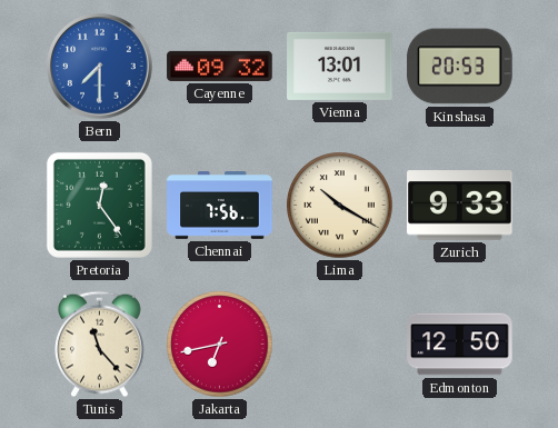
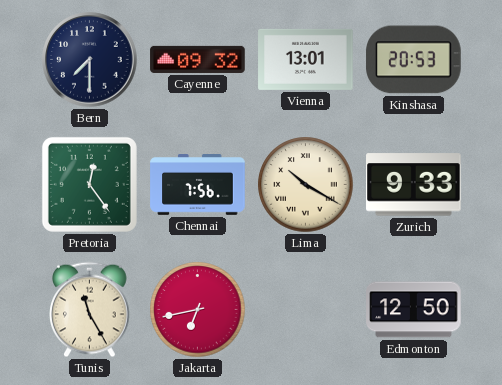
Bern dial: blue -> navy
Tunis: 11:23 -> 11:25
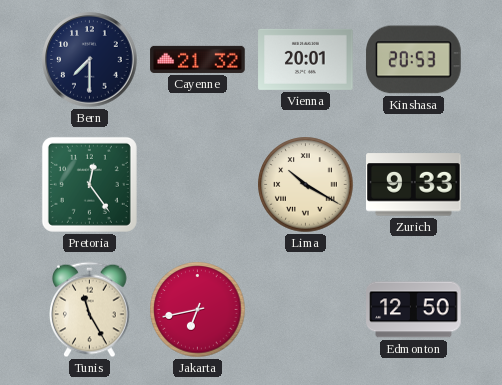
Cayenne: 09:32 -> 21:32
Vienna: 13:01 -> 20:01
Chennai: 7:56 -> none
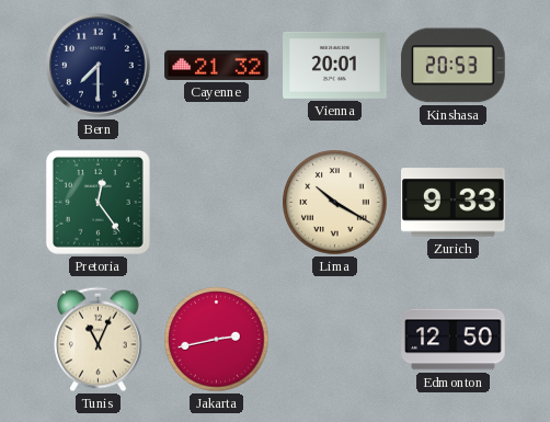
Tunis: 11:25 -> 11:04
Jakarta: 6:43 -> 2:43
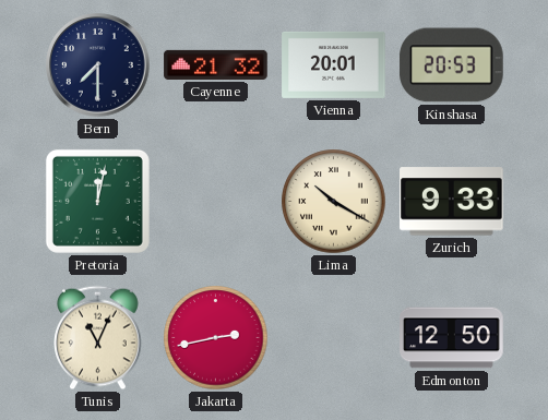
Pretoria: 12:24 -> 12:02
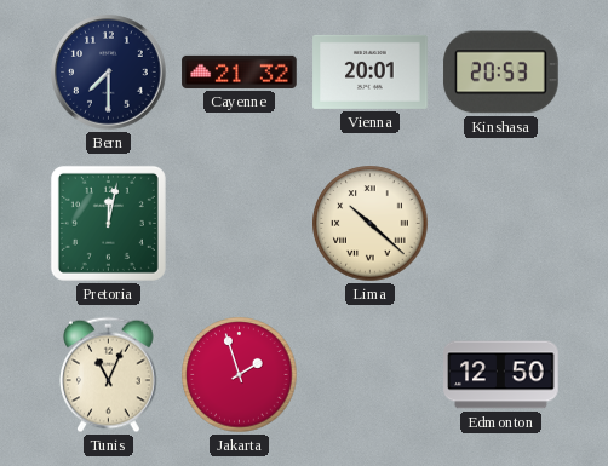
Lima: 10:20 -> 10:22
Zurich: 9:33 -> none
Jakarta: 2:43 -> 1:57
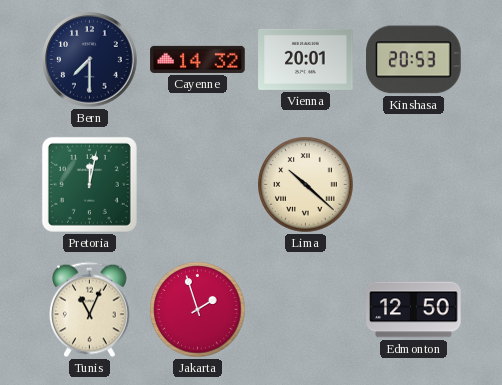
Cayenne: 21:32 -> 14:32
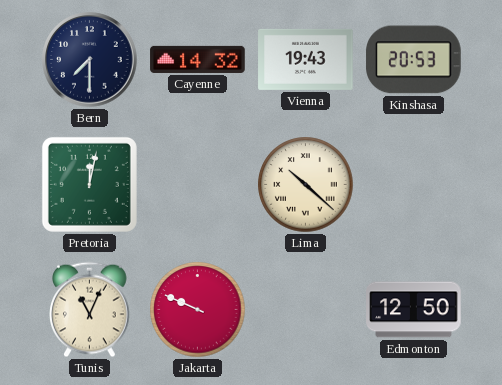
Vienna: 20:01 -> 19:43
Jakarta: 1:57 -> 9:49
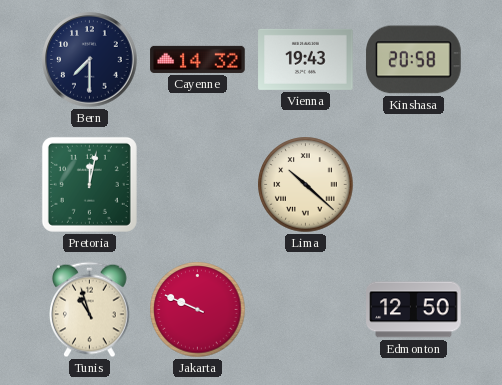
Kinshasa: 20:53 -> 20:58
Tunis: 11:04 -> 10:57
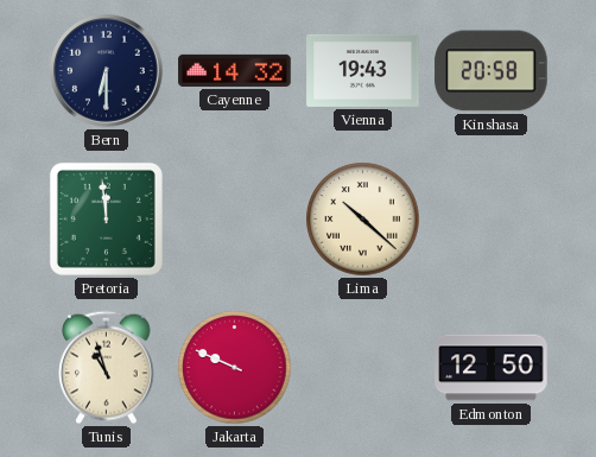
Bern: 7:30 -> 6:30
Pretoria: 12:02 -> 11:59
